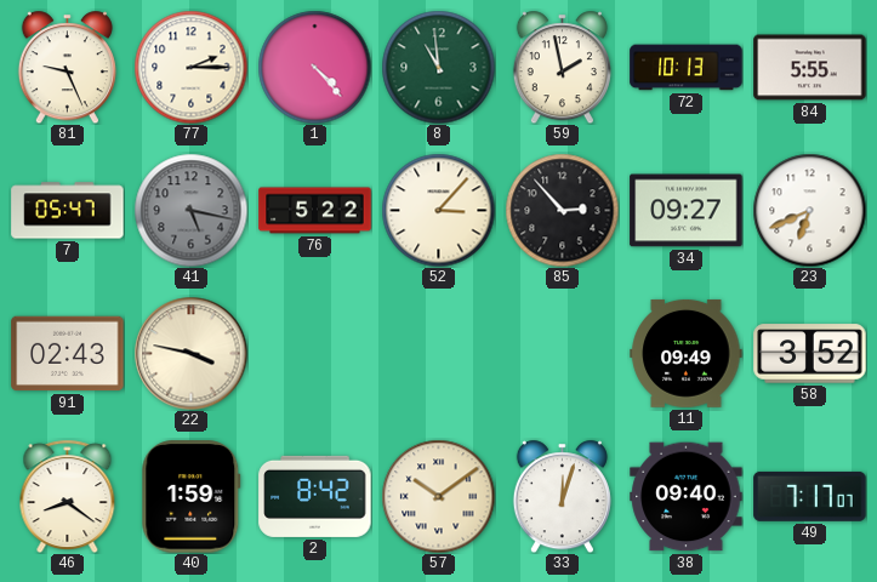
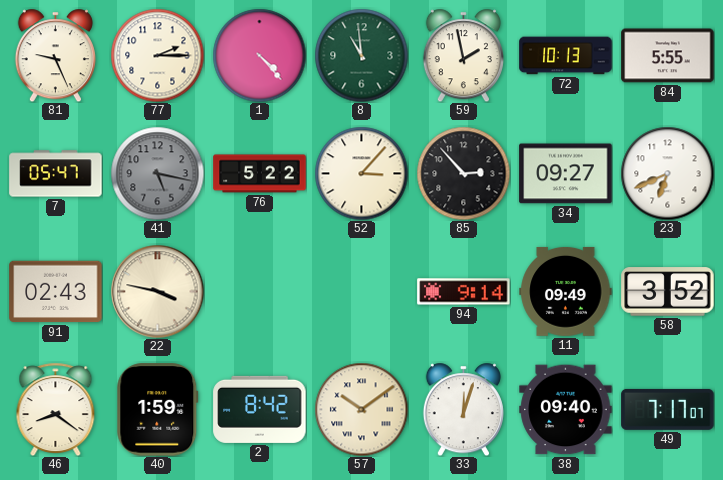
94: none -> 9:14
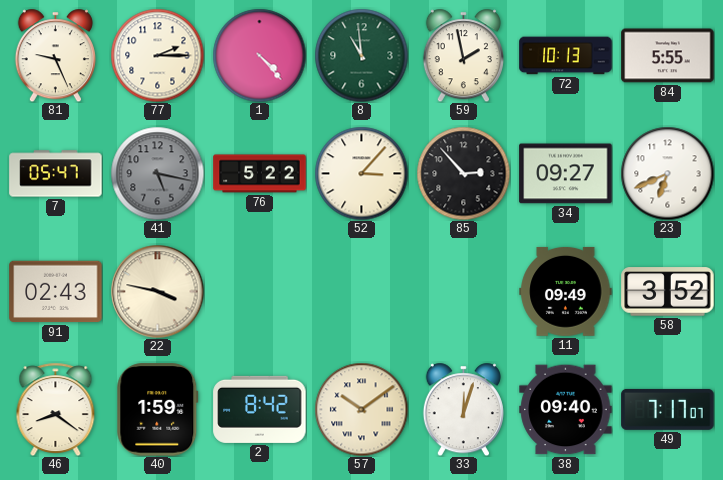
94: 9:14 -> none
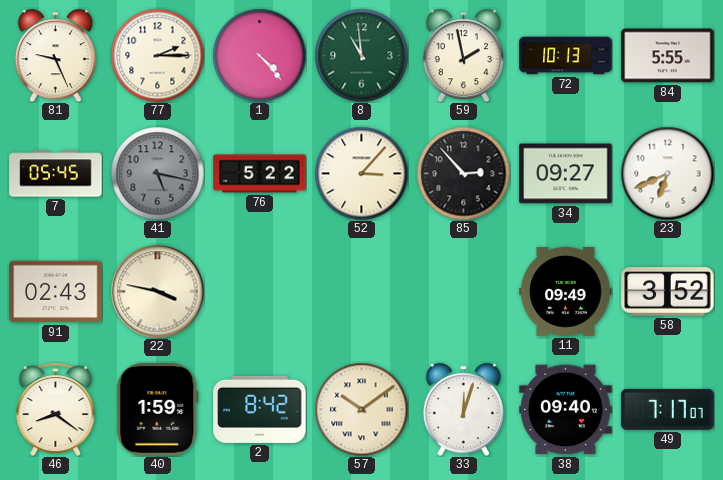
7: 05:47 -> 05:45
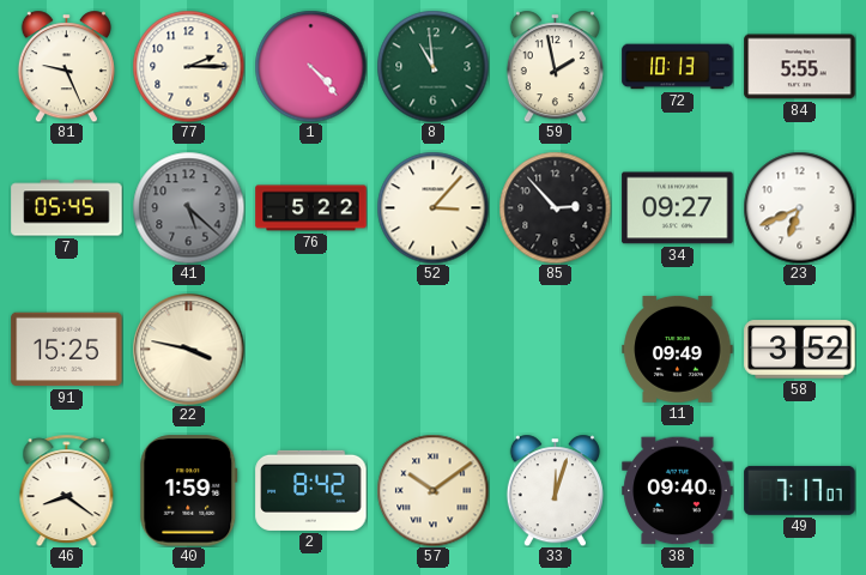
41: 5:17 -> 5:22
91: 02:43 -> 15:25
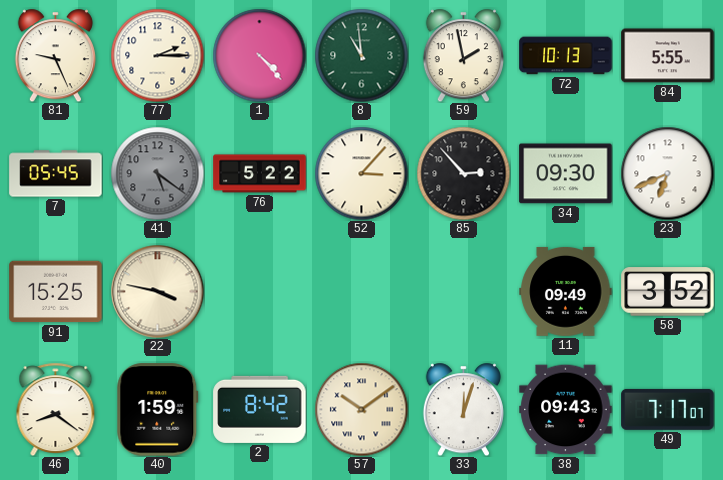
41: 5:22 -> 5:21
34: 09:27 -> 09:30
38: 09:40 -> 09:43
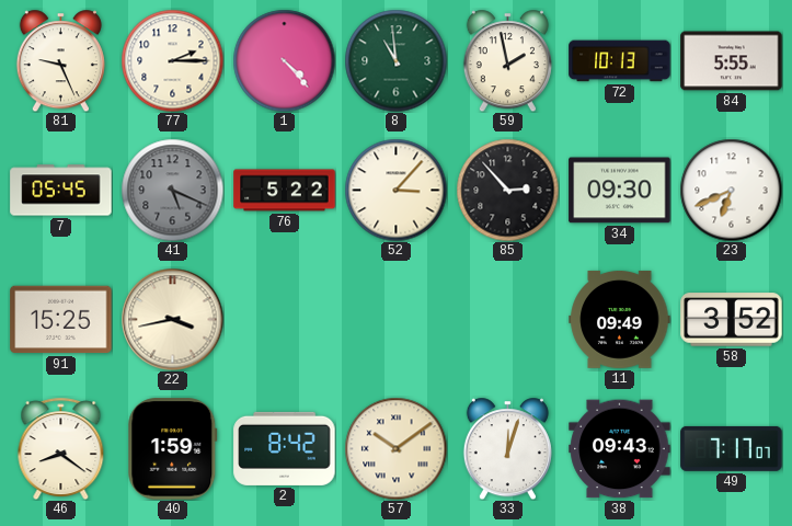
41: 5:21 -> 5:19
22: 3:47 -> 3:43
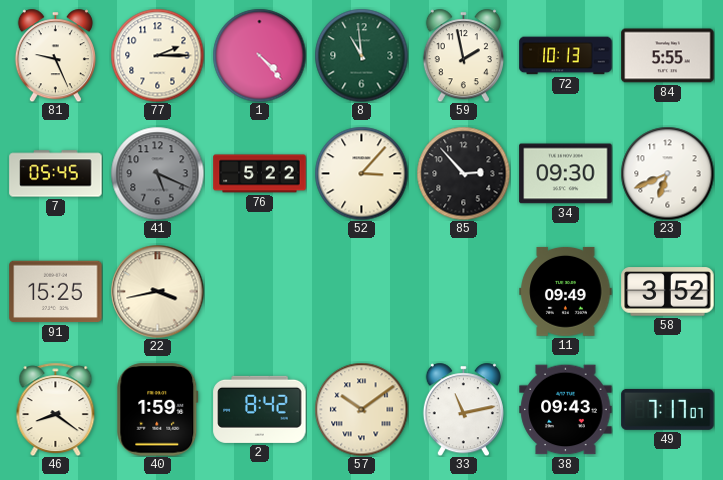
33: 12:03 -> 11:13
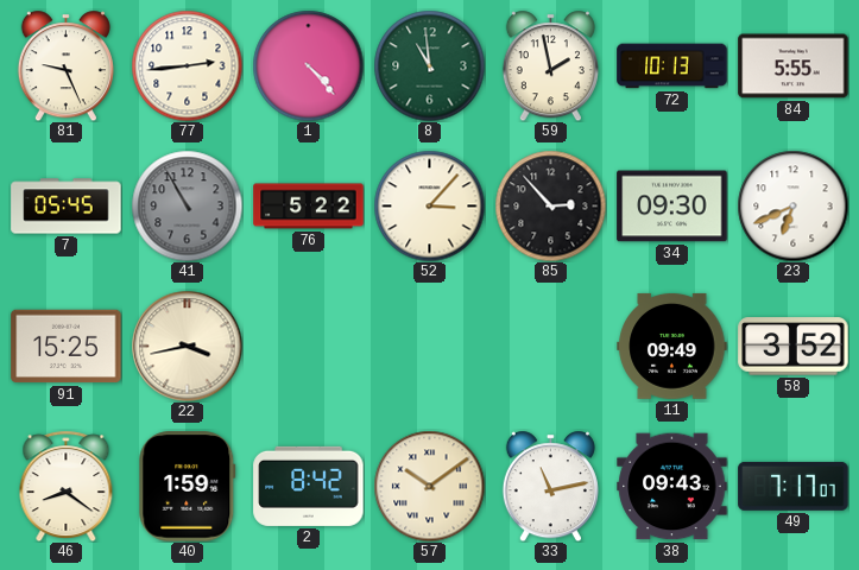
77: 2:15 -> 2:44
41: 5:19 -> 10:55
